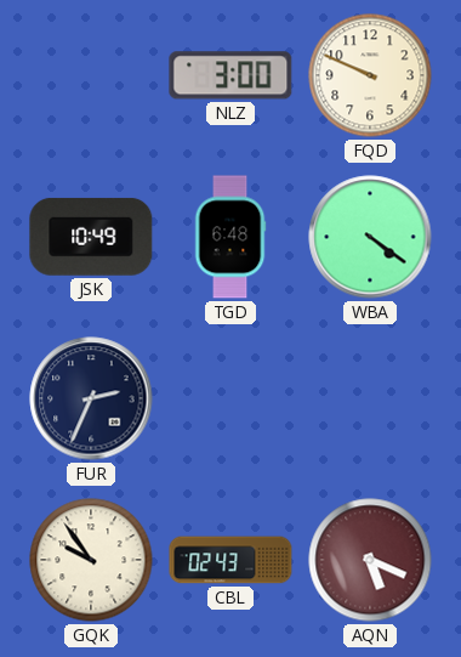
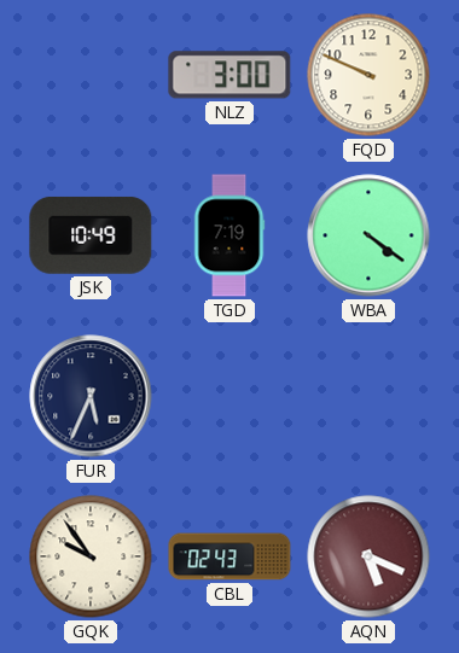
TGD: 6:48 -> 7:19
FUR: 2:34 -> 5:34
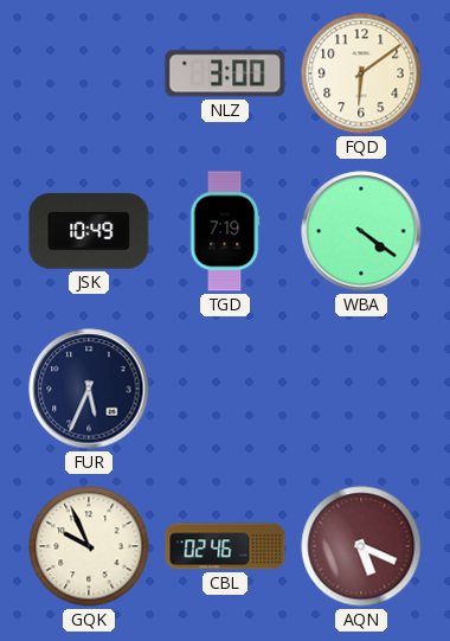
FQD: 9:49 -> 6:09
GQK: 9:54 -> 9:56
CBL: 02:43 -> 02:46
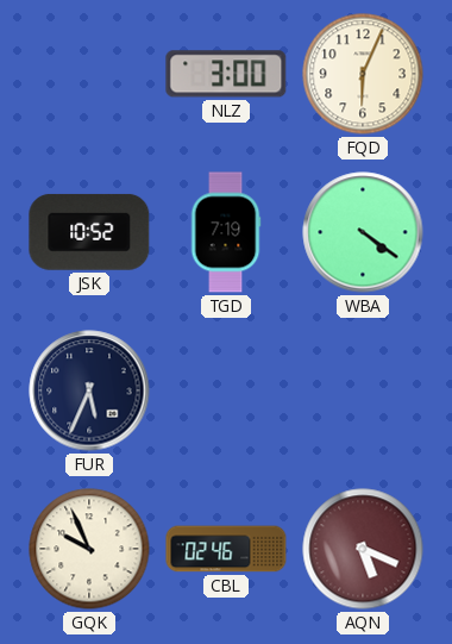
FQD: 6:09 -> 6:04
JSK: 10:49 -> 10:52
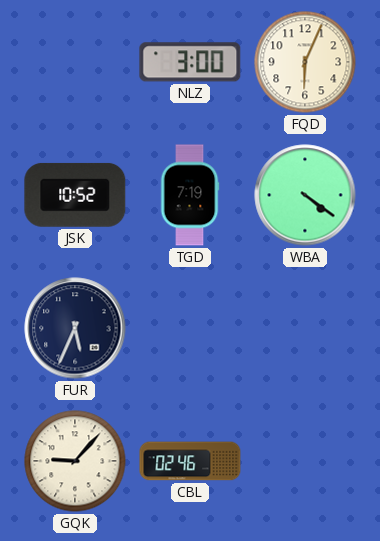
GQK: 9:56 -> 9:07
AQN: 5:19 -> none
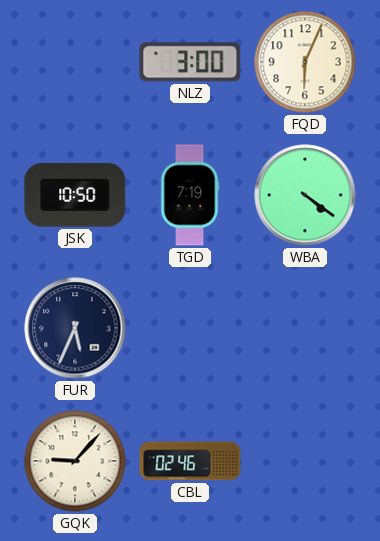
JSK: 10:52 -> 10:50
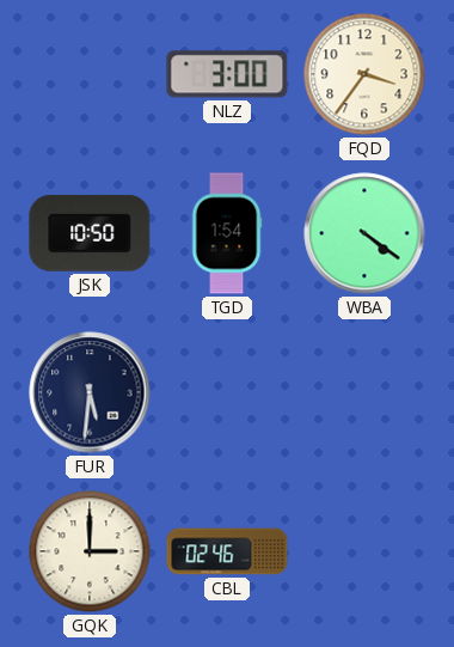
FQD: 6:04 -> 3:36
TGD: 7:19 -> 1:54
FUR: 5:34 -> 5:31
GQK: 9:07 -> 3:00
